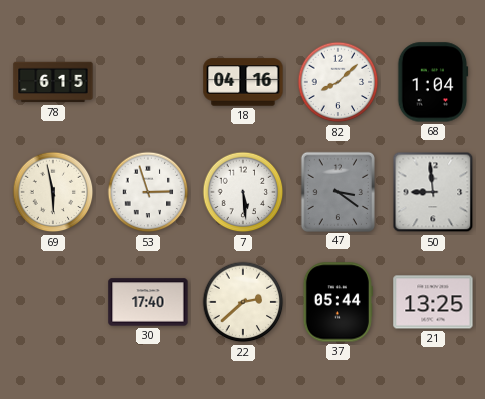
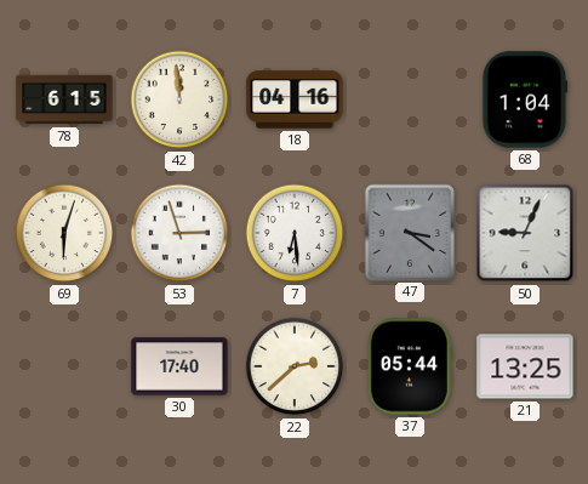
42: none -> 11:59
82: 8:08 -> none
69: 5:58 -> 6:03
7: 5:29 -> 6:29
50: 8:59 -> 9:04
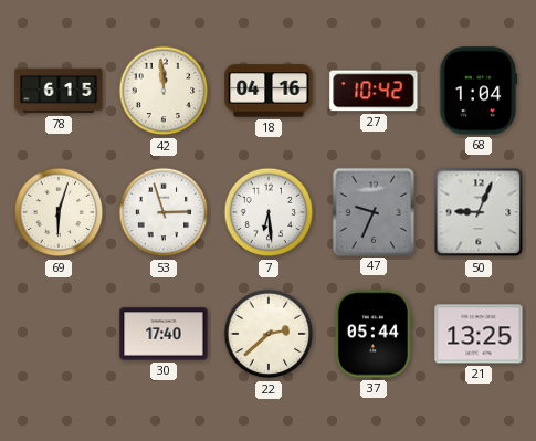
27: none -> 10:42
47: 3:21 -> 9:34
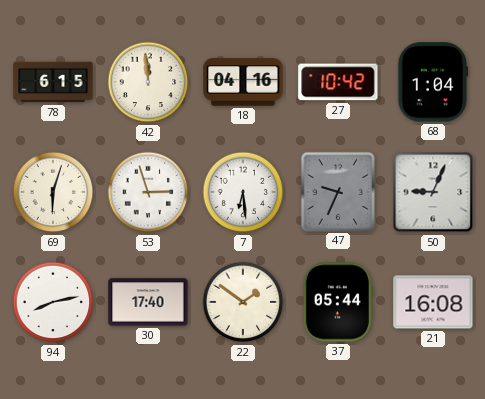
94: none -> 8:13
22: 2:38 -> 1:51
21: 13:25 -> 16:08
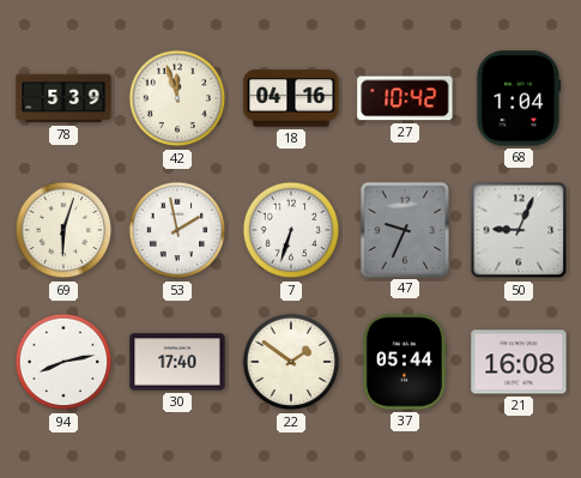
78: 6:15 -> 5:39
42: 11:59 -> 11:57
53: 2:57 -> 1:58
7: 6:29 -> 6:33
